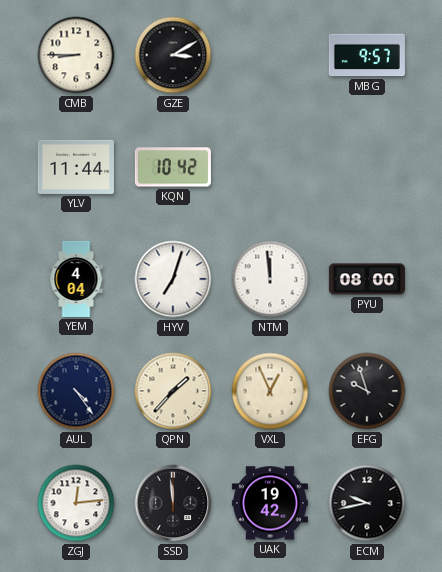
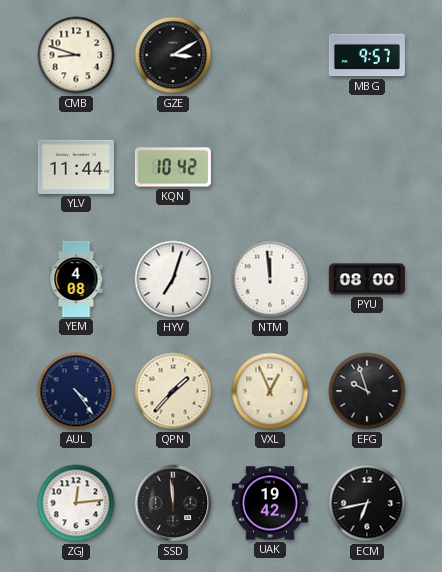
CMB: 8:45 -> 8:48
YEM: 4:04 -> 4:08
ECM: 9:43 -> 6:43
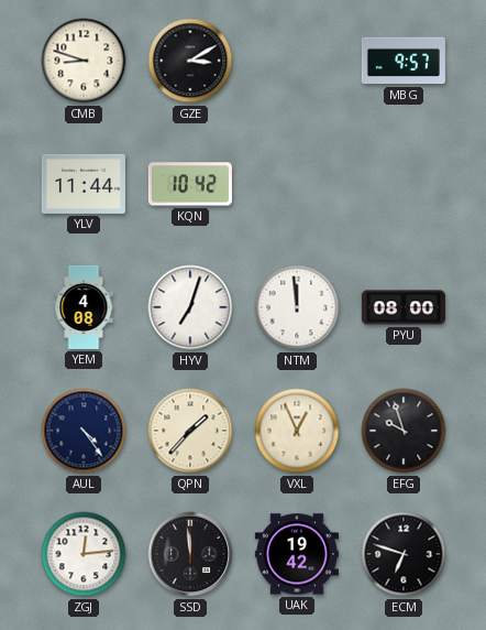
ECM: 6:43 -> 6:48
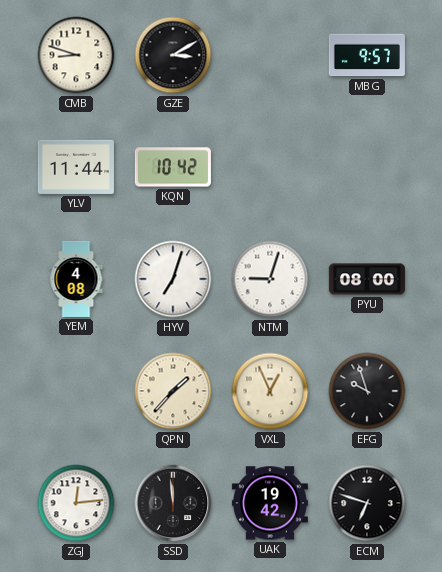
NTM: 11:59 -> 9:03
AUL: 4:24 -> none
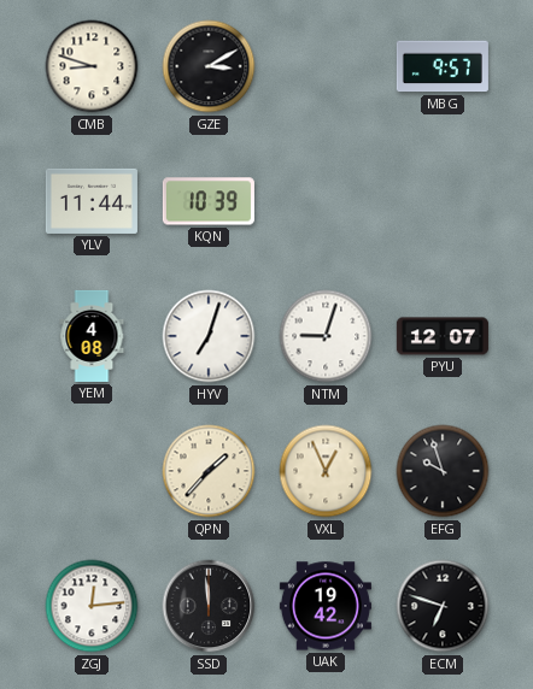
KQN: 10:42 -> 10:39
PYU: 08:00 -> 12:07
